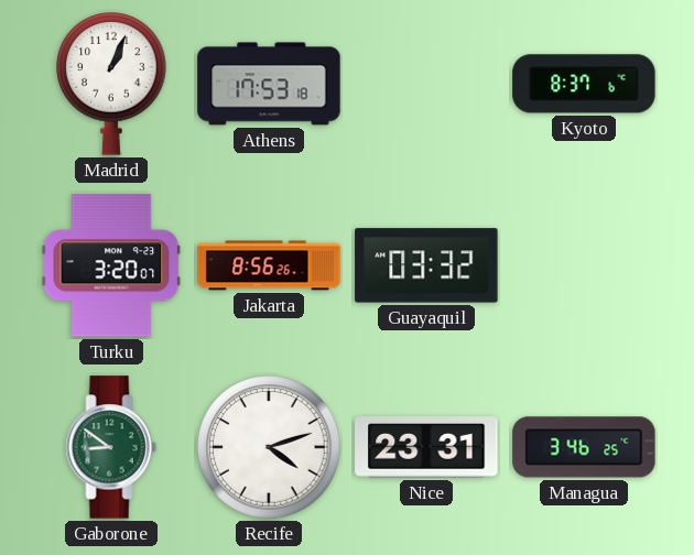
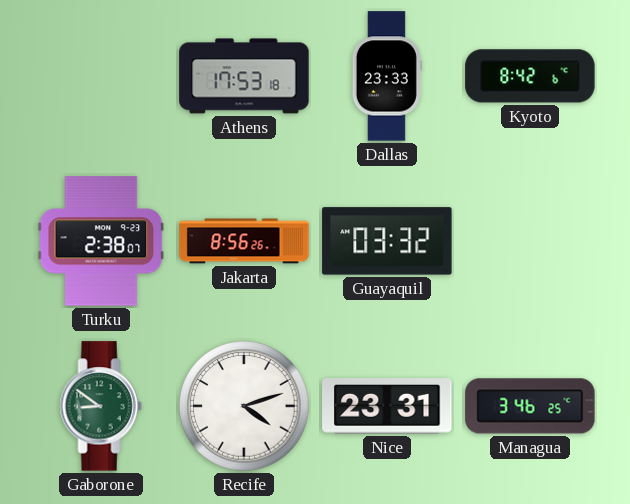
Madrid: 1:04 -> none
Dallas: none -> 23:33
Kyoto: 8:37 -> 8:42
Turku: 3:20 -> 2:38
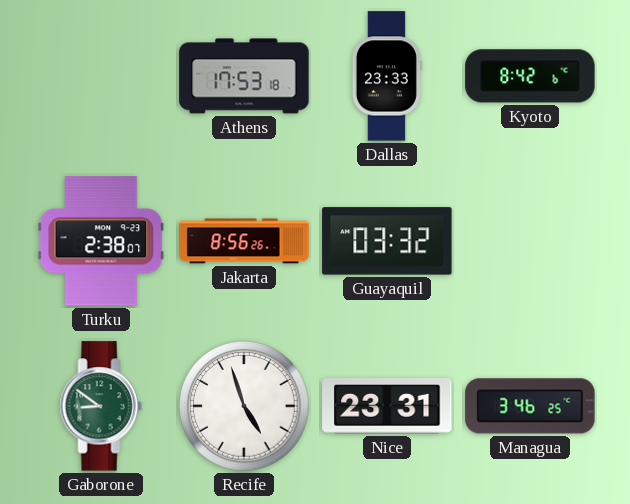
Recife: 4:12 -> 4:57
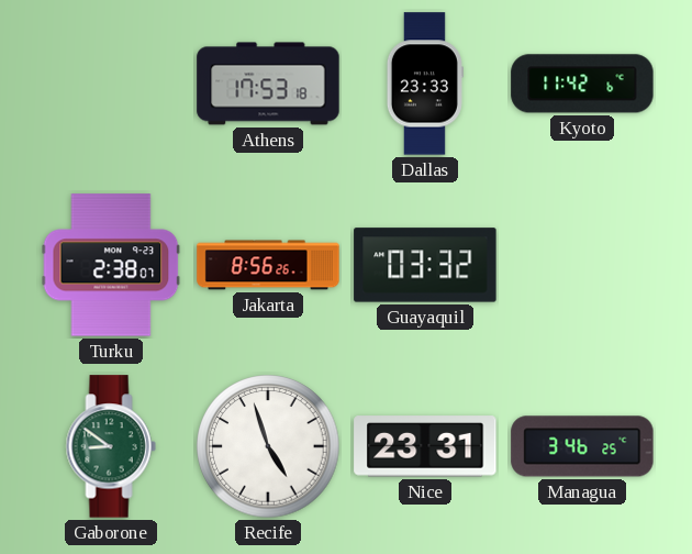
Kyoto: 8:42 -> 11:42
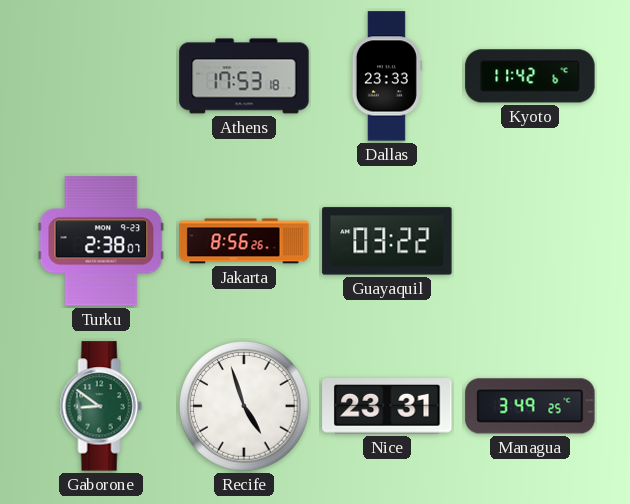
Guayaquil: 03:32 -> 03:22
Managua: 3:46 -> 3:49
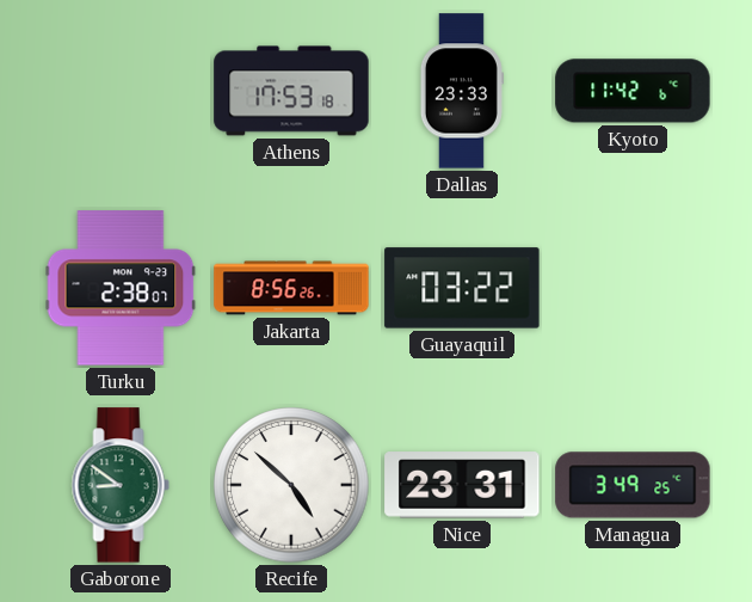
Recife: 4:57 -> 4:52
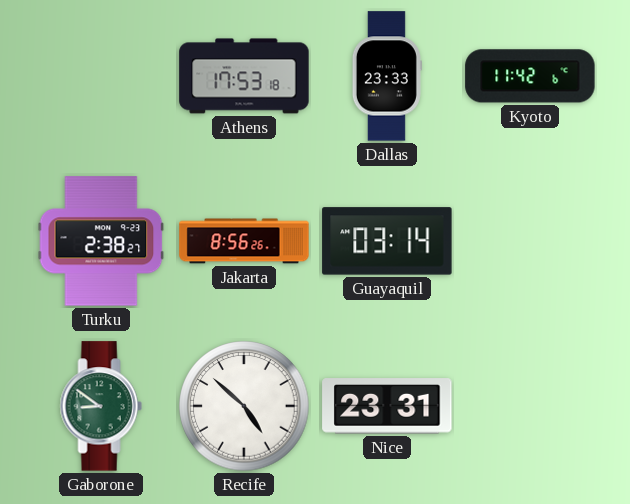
Turku: 2:38:07 -> 2:38:27
Guayaquil: 03:22 -> 03:14
Managua: 3:49 -> none
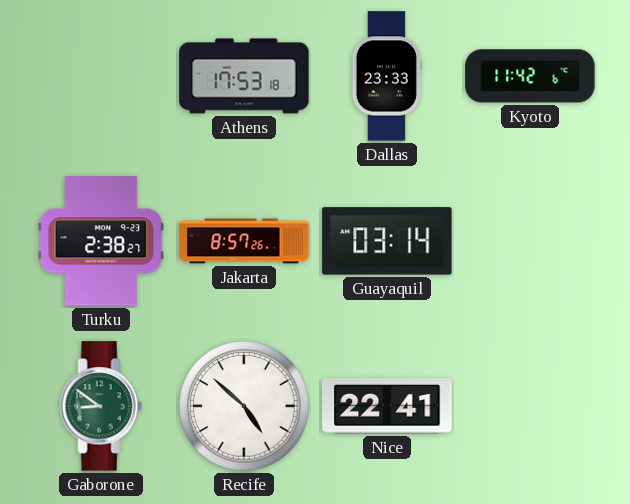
Jakarta: 8:56 -> 8:57
Nice: 23:31 -> 22:41
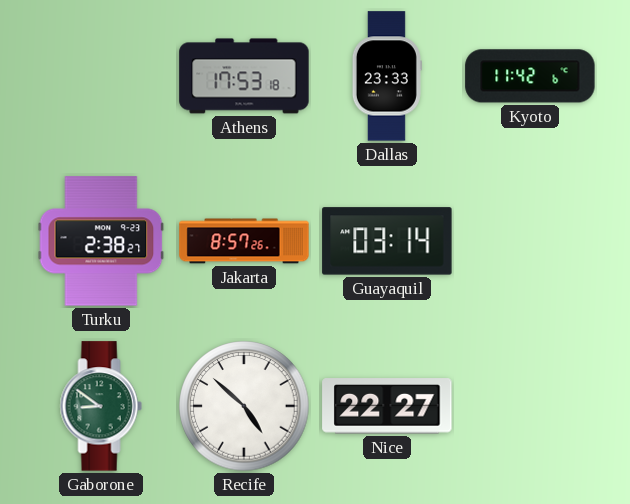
Nice: 22:41 -> 22:27
